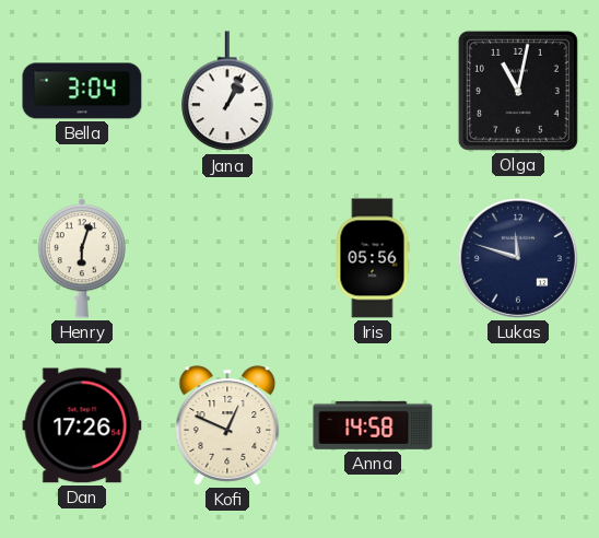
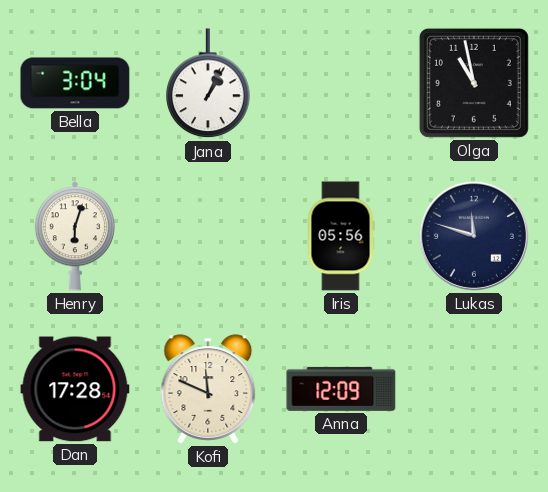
Olga: 11:02 -> 10:58
Dan: 17:26 -> 17:28
Kofi: 12:49 -> 11:49
Anna: 14:58 -> 12:09
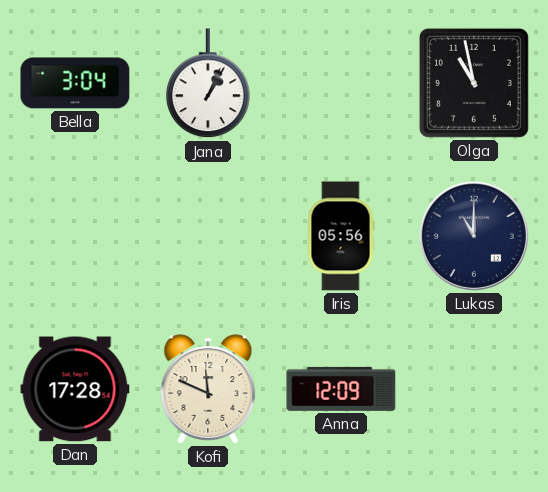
Henry: 6:03 -> none
Lukas: 11:48 -> 11:00
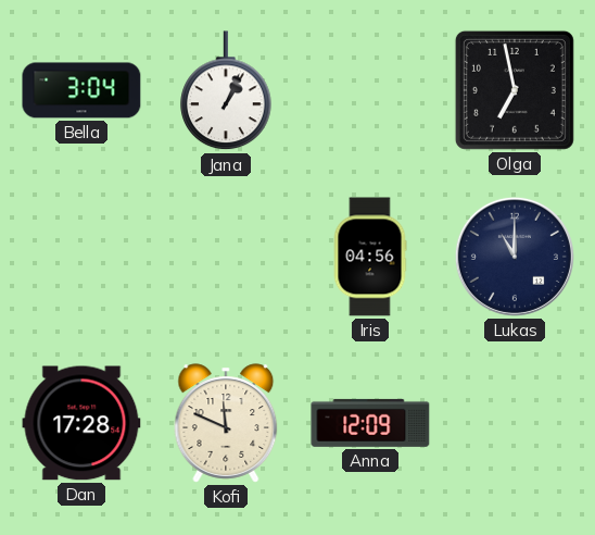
Olga: 10:58 -> 6:58
Iris: 05:56 -> 04:56
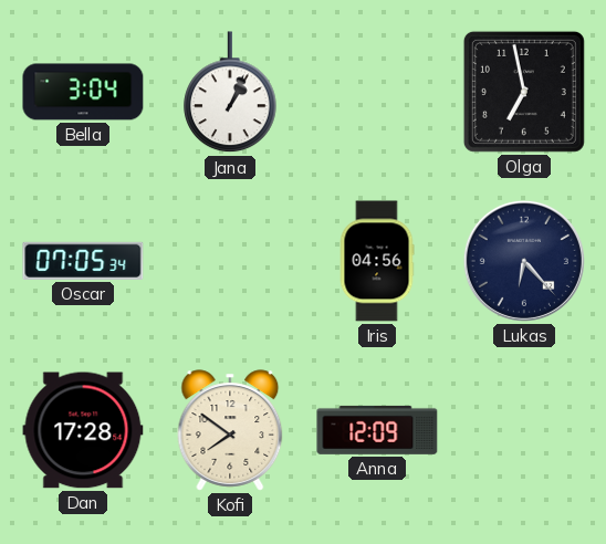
Oscar: none -> 07:05
Lukas: 11:00 -> 6:23
Kofi: 11:49 -> 7:51
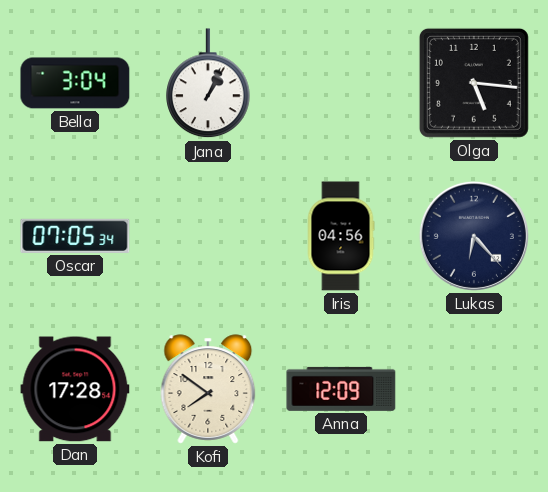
Olga: 6:58 -> 5:16
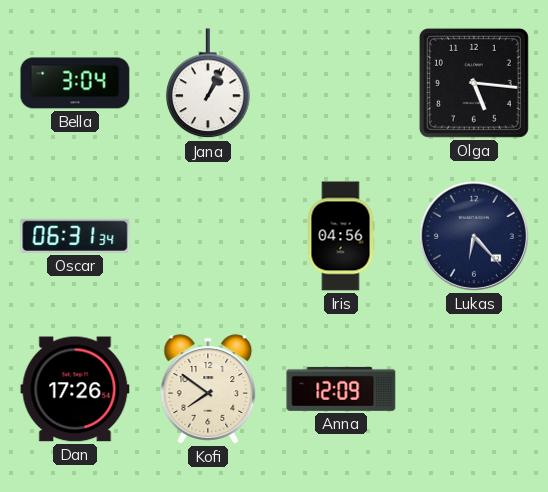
Oscar: 07:05 -> 06:31
Dan: 17:28 -> 17:26
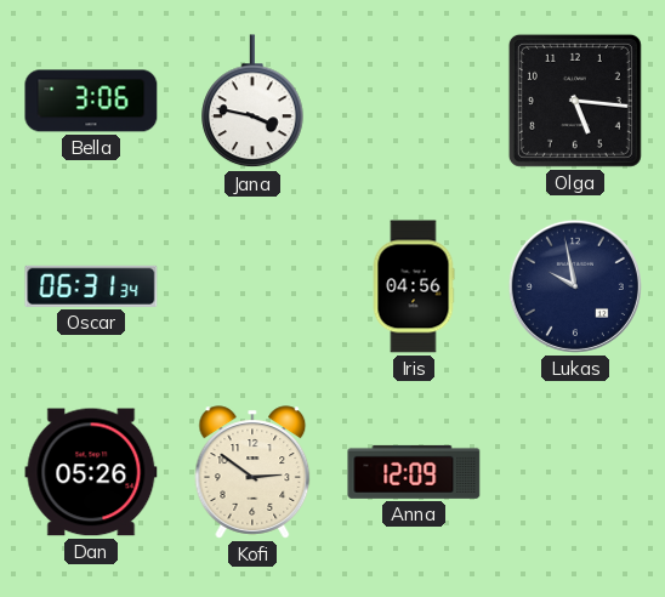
Bella: 3:04 -> 3:06
Jana: 1:04 -> 3:47
Lukas: 6:23 -> 9:58
Dan: 17:26 -> 05:26
Kofi: 7:51 -> 2:51
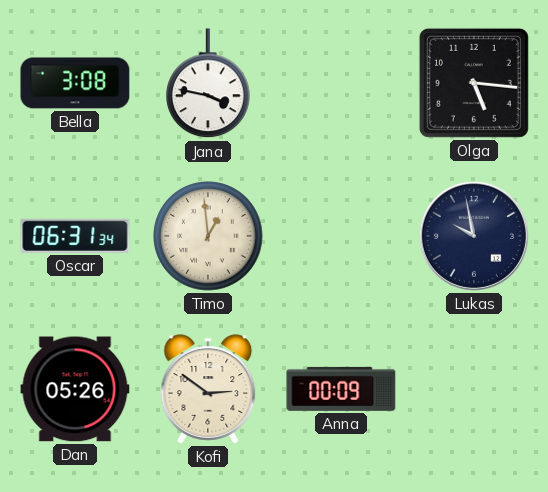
Bella: 3:06 -> 3:08
Timo: none -> 12:59
Iris: 04:56 -> none
Anna: 12:09 -> 00:09
